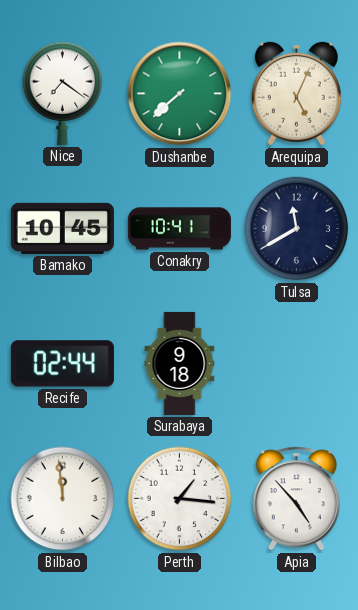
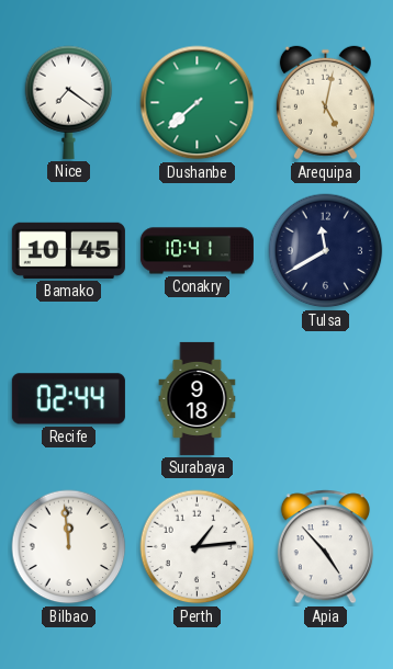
Arequipa: 5:04 -> 5:02
Perth: 1:16 -> 1:14
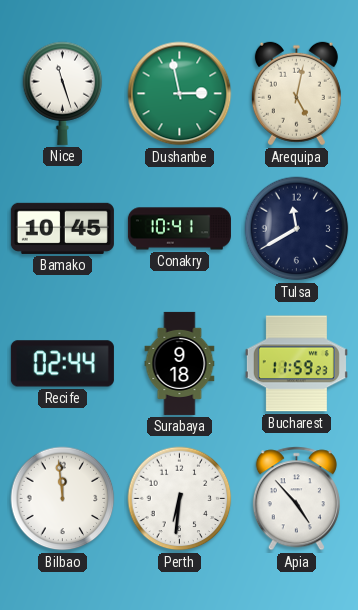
Nice: 7:21 -> 11:27
Dushanbe: 7:38 -> 2:58
Bucharest: none -> 11:59
Perth: 1:14 -> 6:31
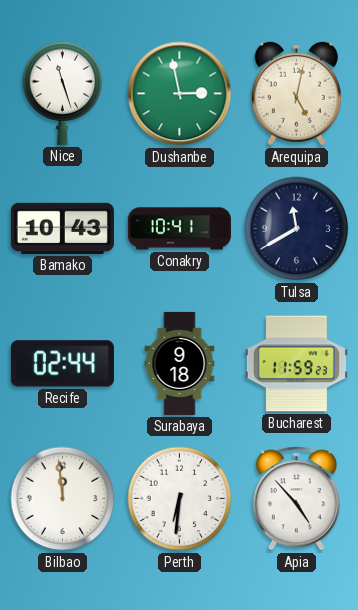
Bamako: 10:45 -> 10:43
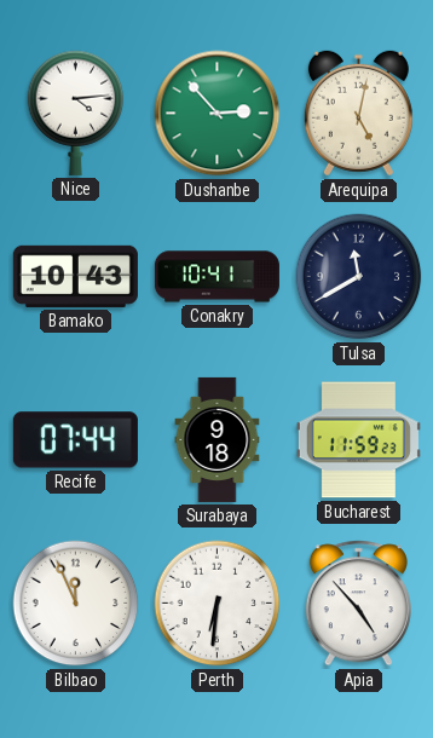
Nice: 11:27 -> 4:14
Dushanbe: 2:58 -> 2:53
Recife: 02:44 -> 07:44
Bilbao: 11:59 -> 11:56
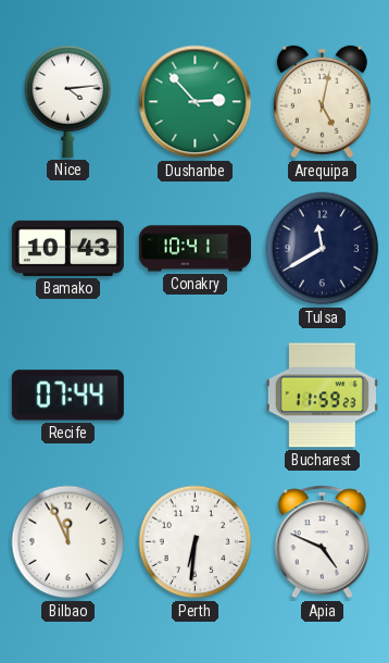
Surabaya: 9:18 -> none
Apia: 4:53 -> 4:49
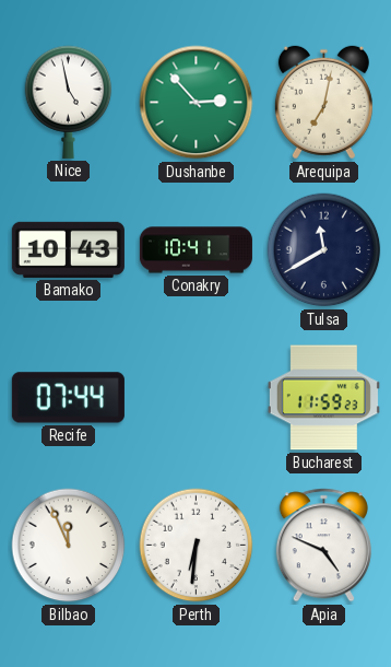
Nice: 4:14 -> 4:58
Arequipa: 5:02 -> 7:02
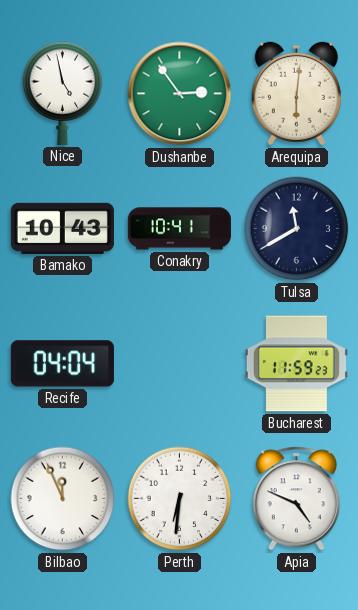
Dushanbe: 2:53 -> 2:54
Arequipa: 7:02 -> 6:01
Recife: 07:44 -> 04:04
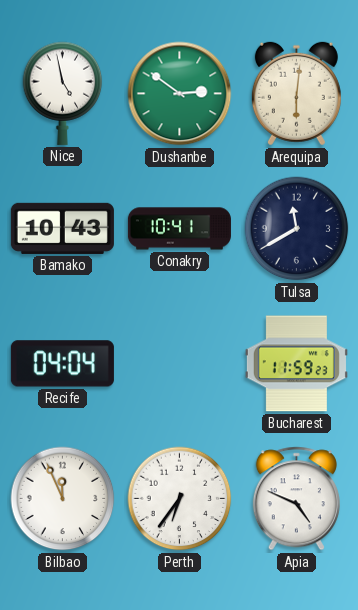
Dushanbe: 2:54 -> 2:51
Perth: 6:31 -> 6:36
